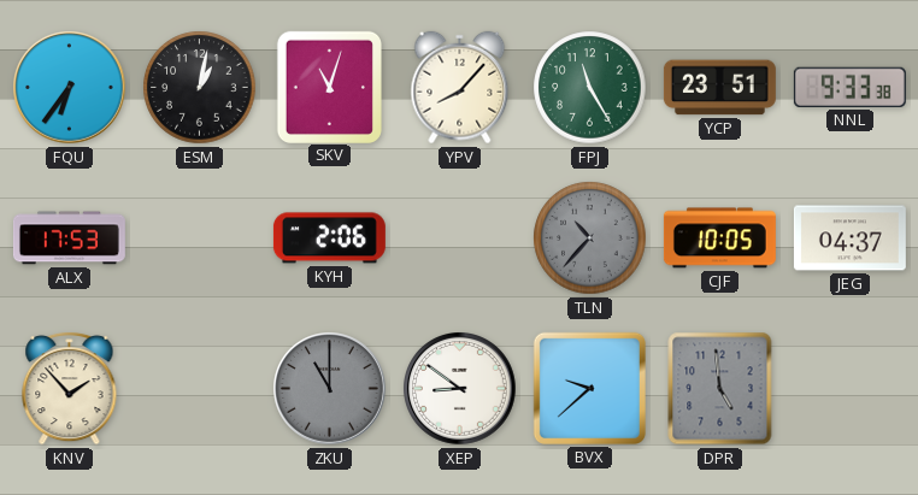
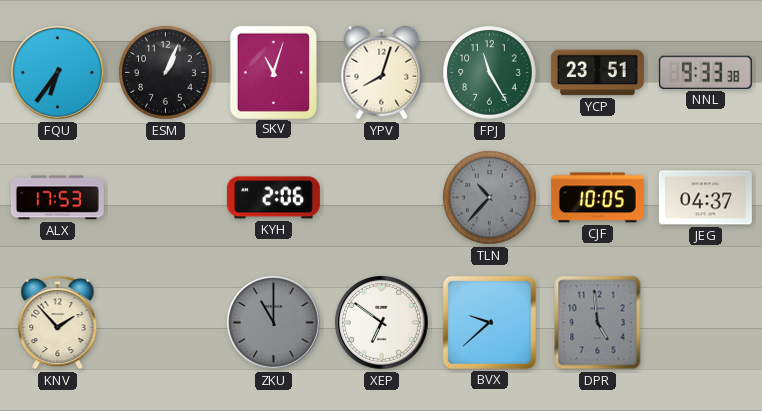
ESM: 1:02 -> 1:04
YPV: 8:07 -> 8:03
XEP: 8:51 -> 6:51
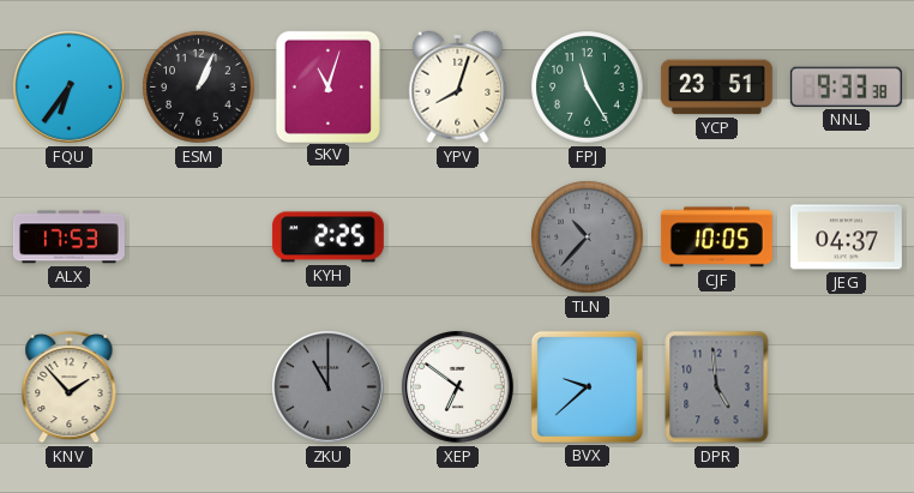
KYH: 2:06 -> 2:25
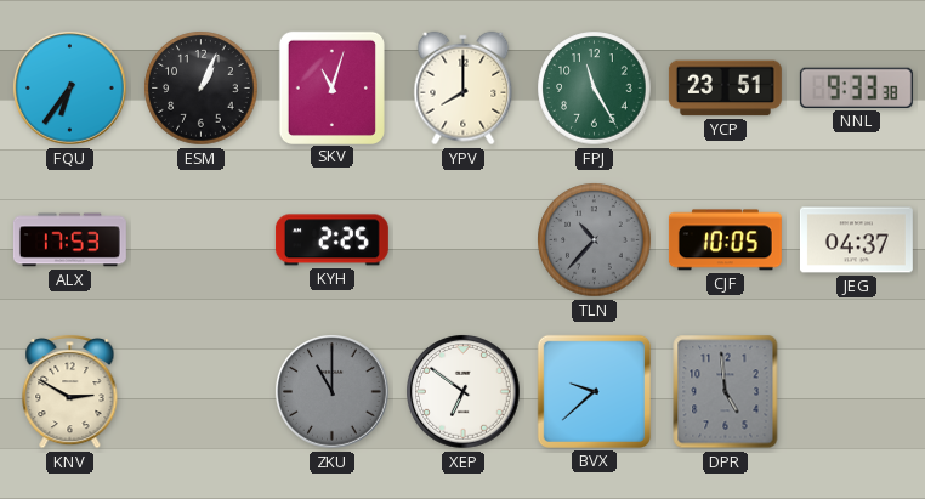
YPV: 8:03 -> 8:00
KNV: 1:53 -> 2:50
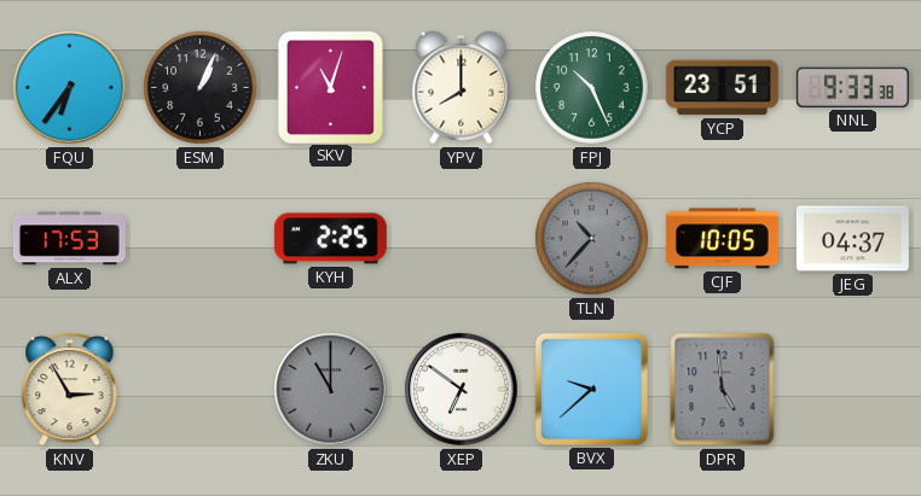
FPJ: 11:25 -> 10:26
KNV: 2:50 -> 2:55
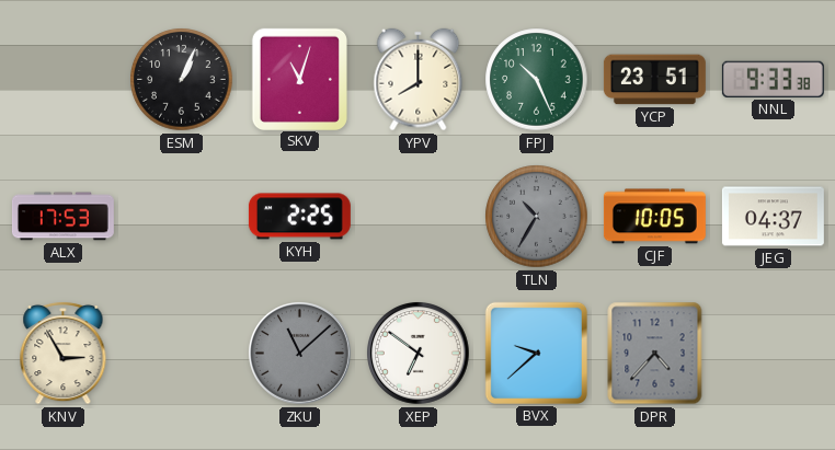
FQU: 6:36 -> none
TLN: 10:37 -> 10:35
ZKU: 11:00 -> 11:08
DPR: 4:59 -> 4:37
